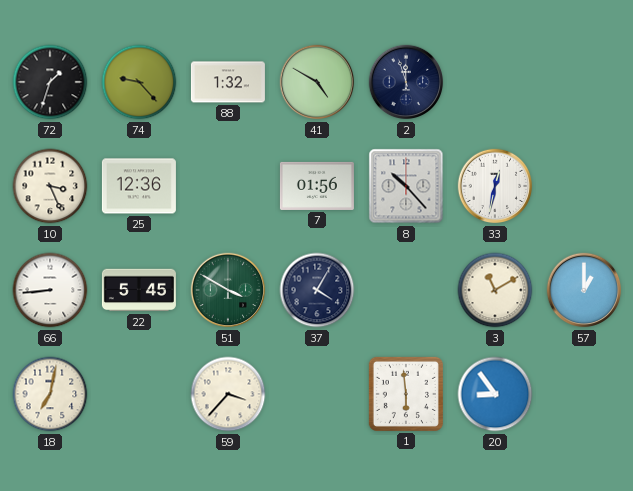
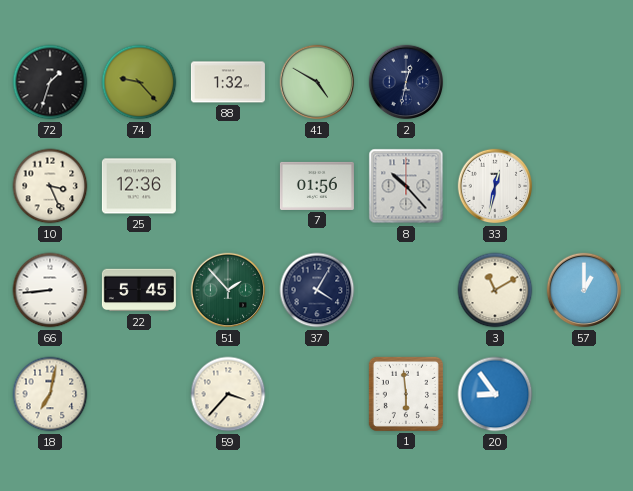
2: 11:57 -> 12:32
51: 3:50 -> 1:53
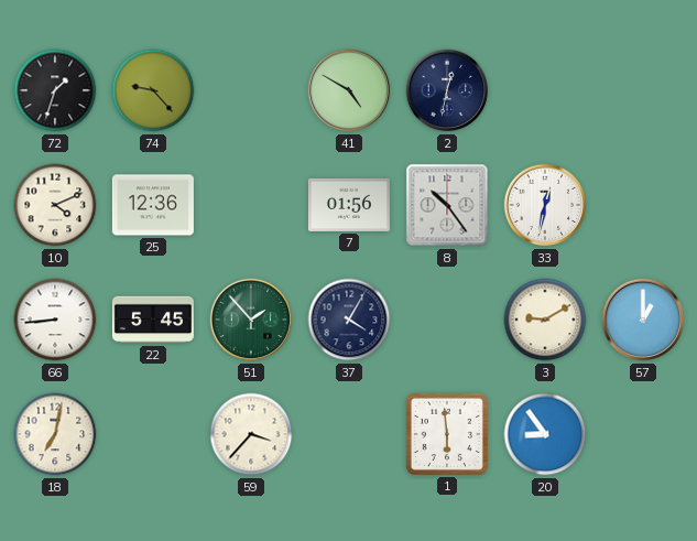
88: 1:32 -> none
10: 3:26 -> 4:11
8: 10:23 -> 10:24
3: 11:10 -> 9:10
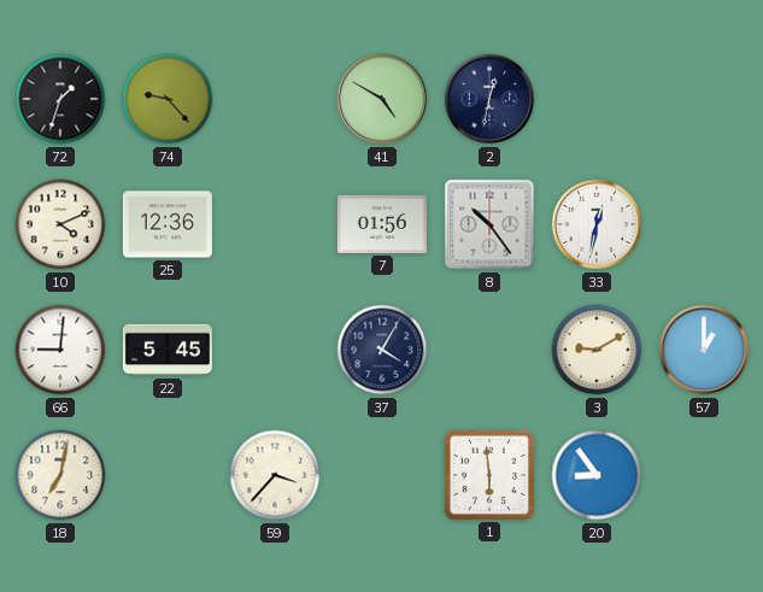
66: 8:44 -> 9:01
51: 1:53 -> none
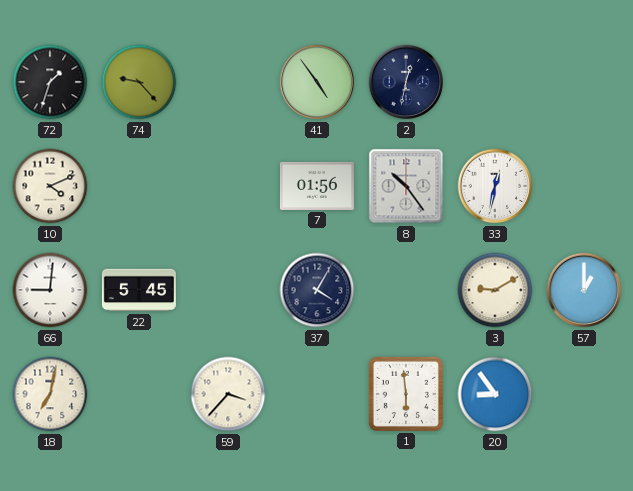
41: 4:50 -> 4:54
25: 12:36 -> none
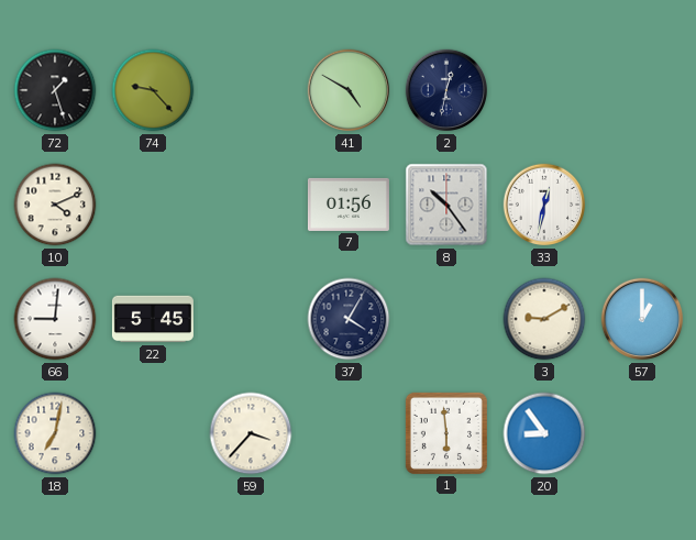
72: 1:33 -> 1:27
41: 4:54 -> 4:50
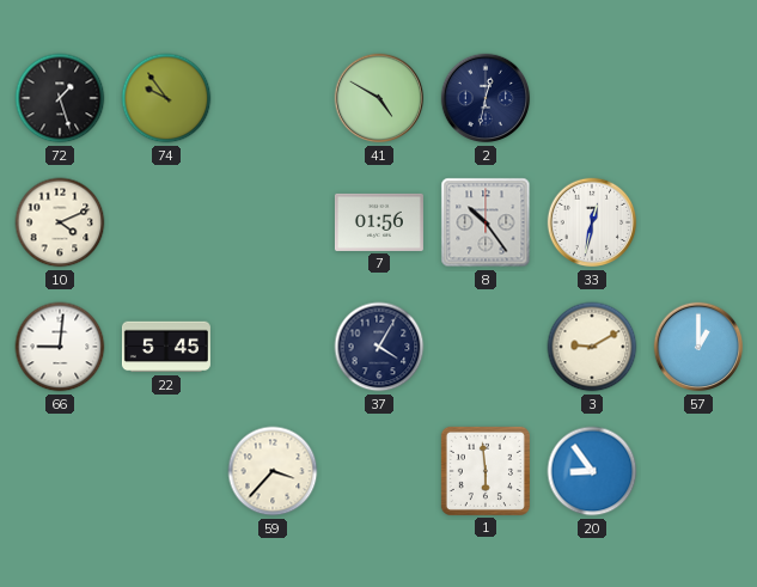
74: 9:23 -> 9:54
18: 7:02 -> none
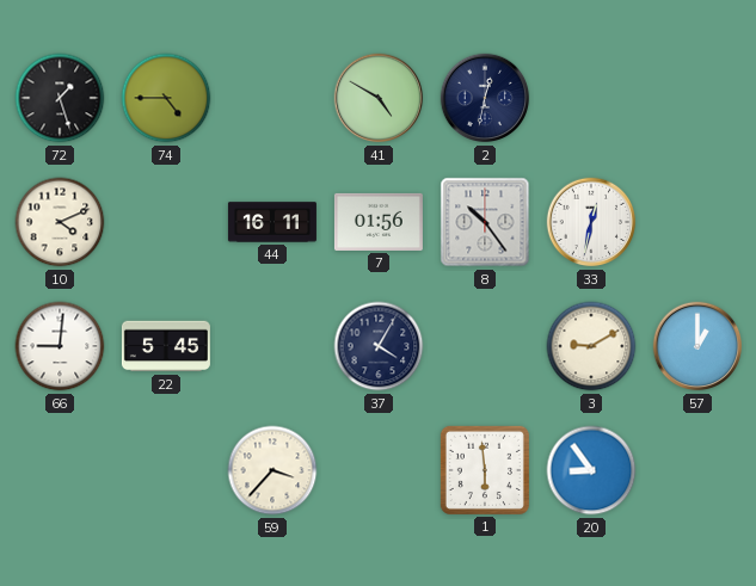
74: 9:54 -> 4:45
44: none -> 16:11
